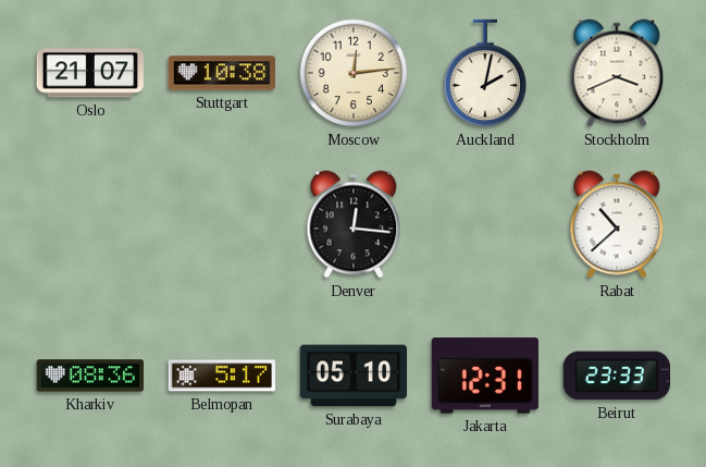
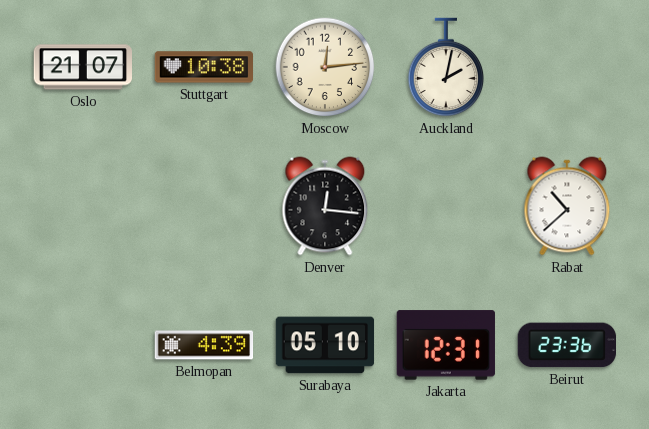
Stockholm: 3:41 -> none
Kharkiv: 08:36 -> none
Belmopan: 5:17 -> 4:39
Beirut: 23:33 -> 23:36
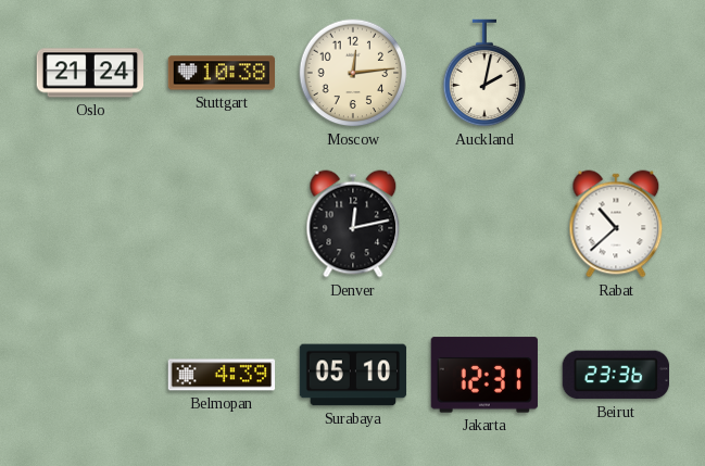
Oslo: 21:07 -> 21:24
Denver: 12:16 -> 12:13
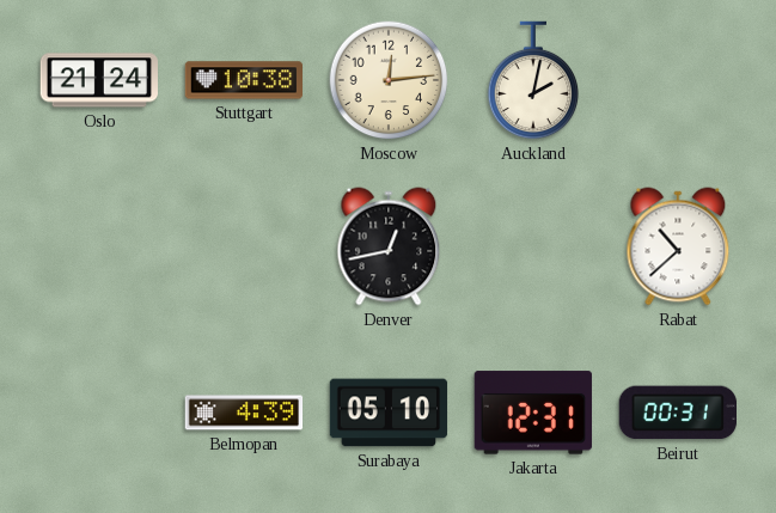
Denver: 12:13 -> 12:43
Beirut: 23:36 -> 00:31
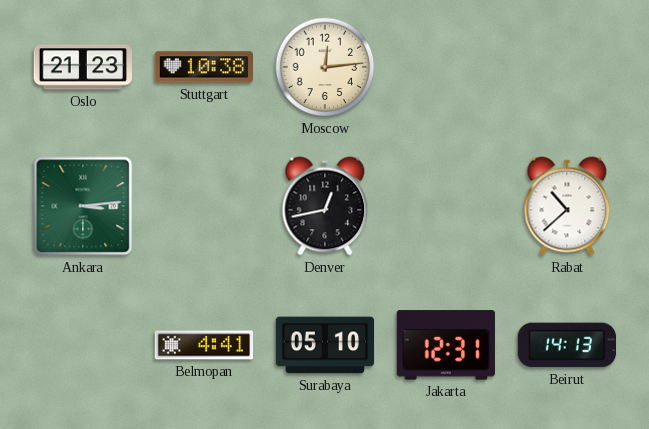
Oslo: 21:24 -> 21:23
Auckland: 2:02 -> none
Ankara: none -> 3:14
Belmopan: 4:39 -> 4:41
Beirut: 00:31 -> 14:13
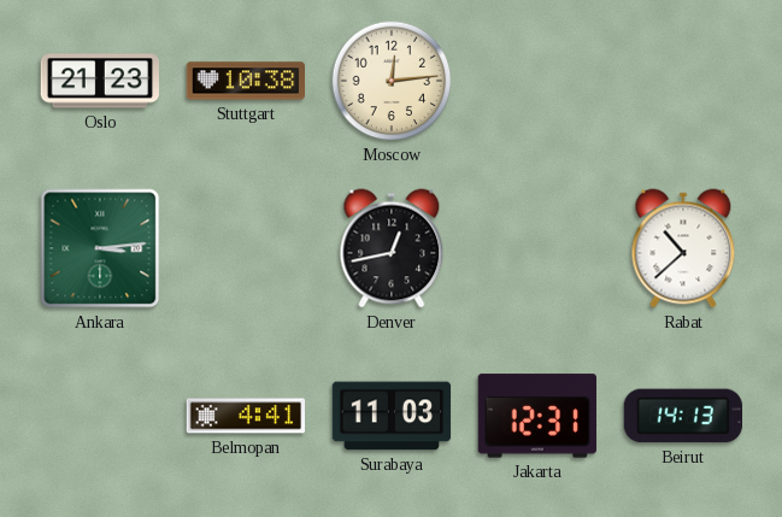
Surabaya: 05:10 -> 11:03
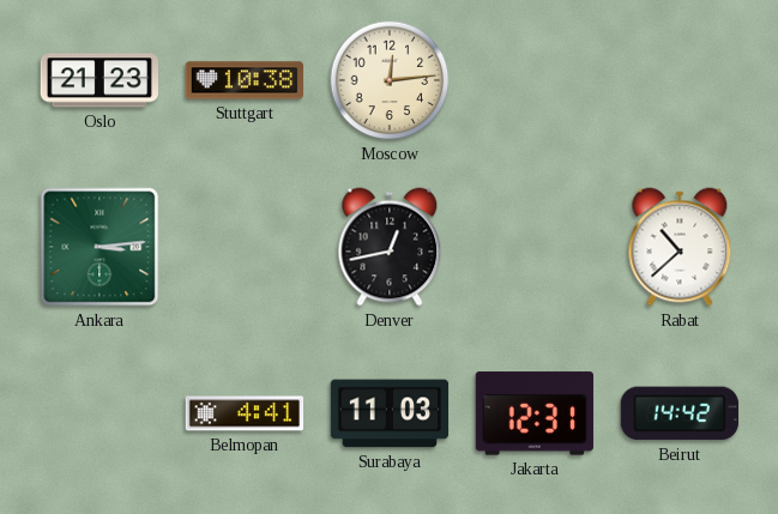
Beirut: 14:13 -> 14:42
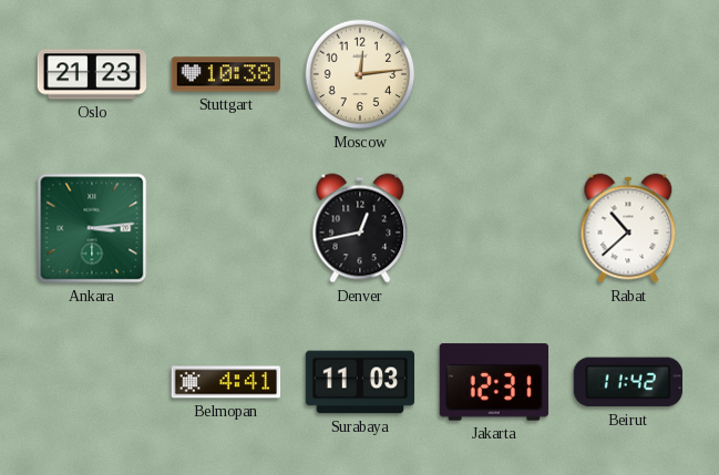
Beirut: 14:42 -> 11:42
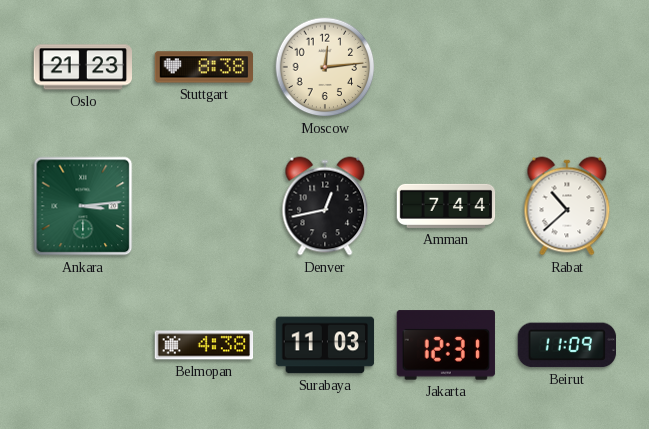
Stuttgart: 10:38 -> 8:38
Amman: none -> 7:44
Belmopan: 4:41 -> 4:38
Beirut: 11:42 -> 11:09
